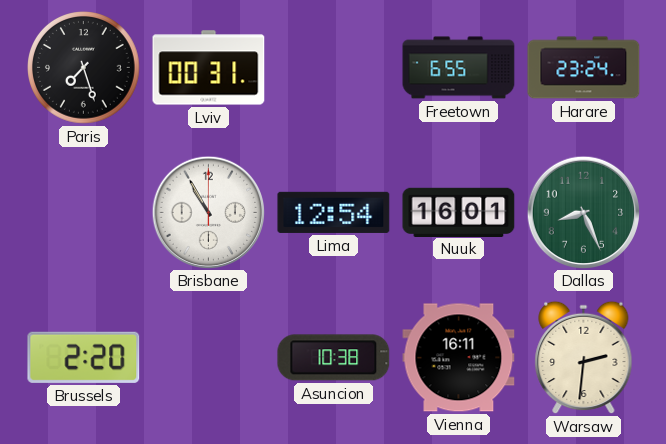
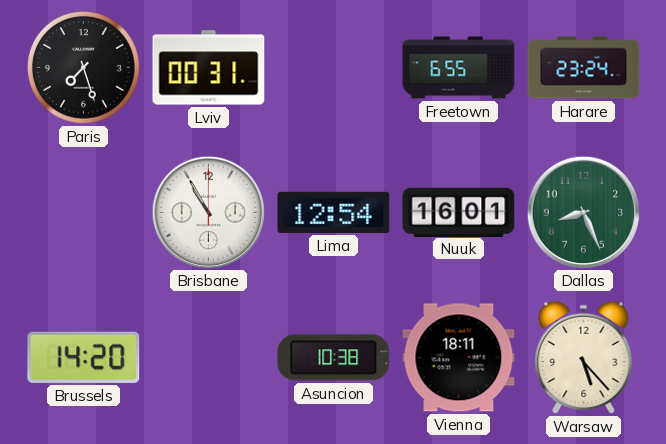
Brussels: 2:20 -> 14:20
Vienna: 16:11 -> 18:11
Warsaw: 2:31 -> 5:23
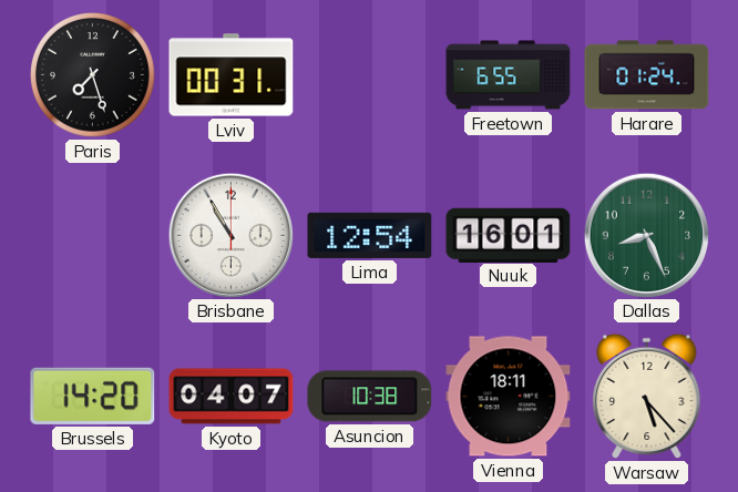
Harare: 23:24 -> 01:24
Kyoto: none -> 04:07
